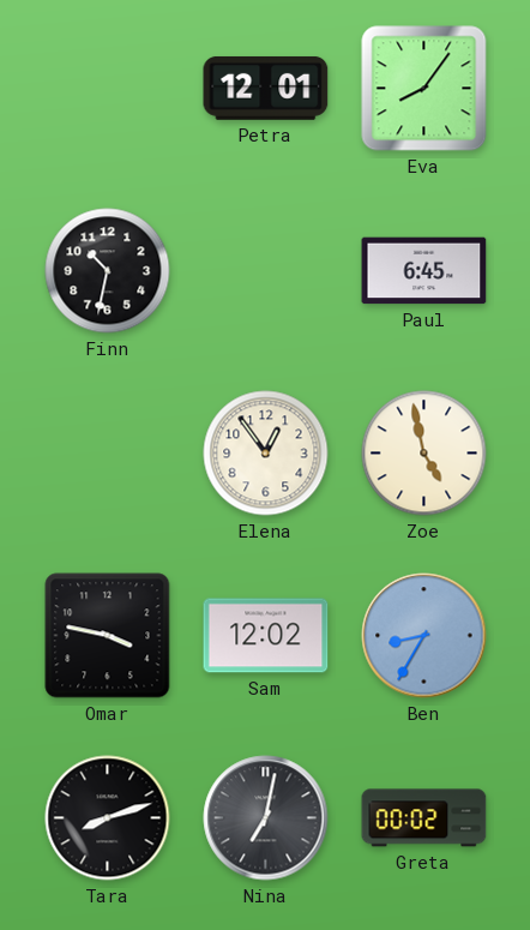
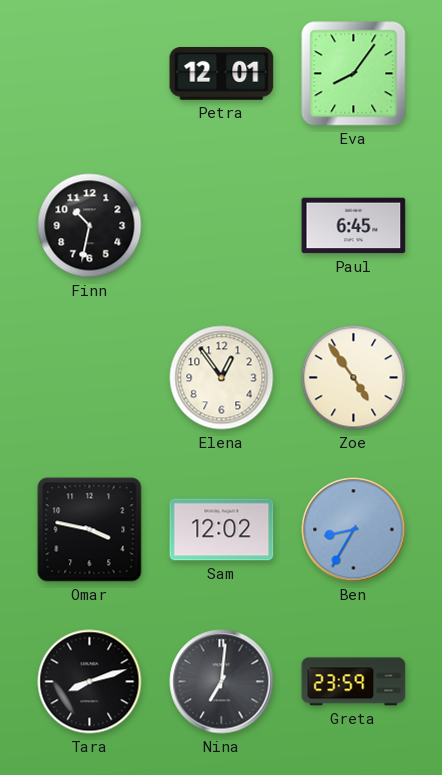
Zoe: 4:58 -> 4:54
Nina: 7:02 -> 7:01
Greta: 00:02 -> 23:59
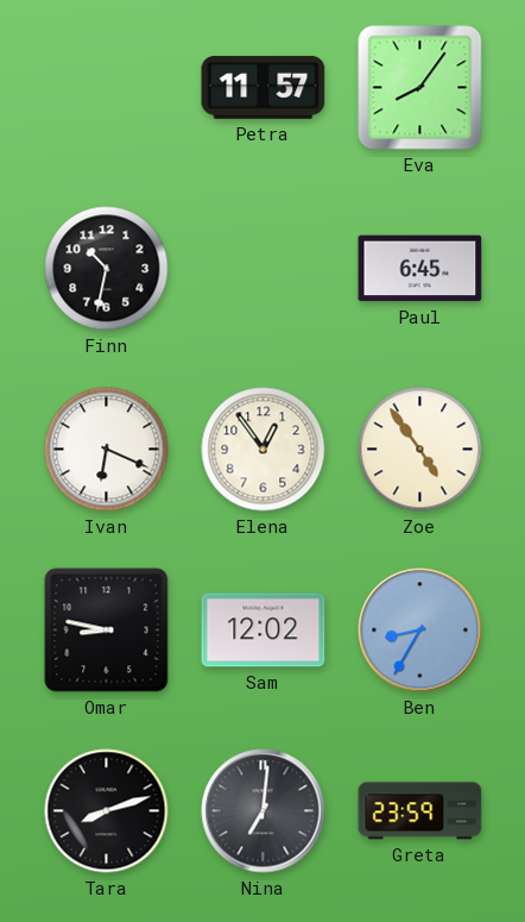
Petra: 12:01 -> 11:57
Ivan: none -> 6:19
Omar: 3:47 -> 8:47
